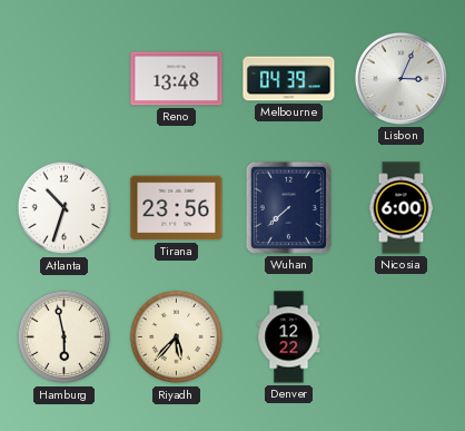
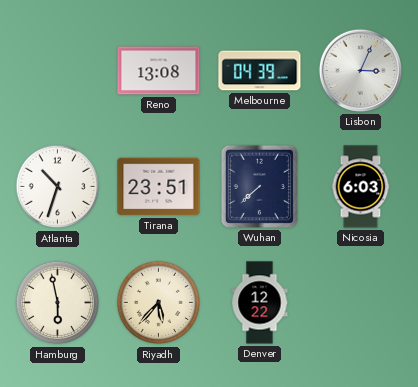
Reno: 13:48 -> 13:08
Tirana: 23:56 -> 23:51
Nicosia: 6:00 -> 6:03
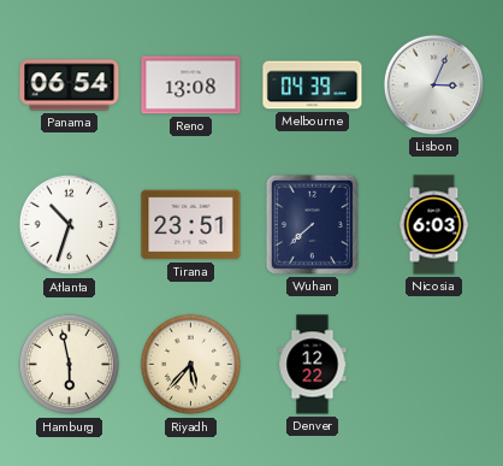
Panama: none -> 06:54
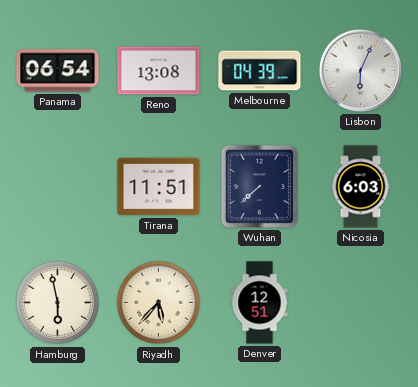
Lisbon: 3:04 -> 6:04
Atlanta: 10:33 -> none
Tirana: 23:51 -> 11:51
Denver: 12:22 -> 12:51
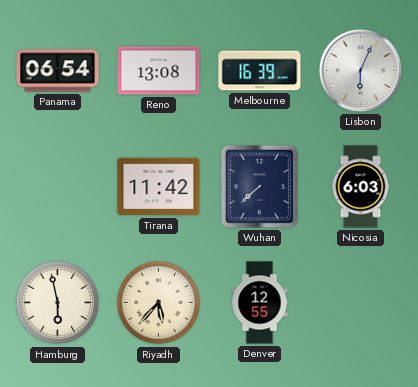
Melbourne: 04:39 -> 16:39
Tirana: 11:51 -> 11:42
Denver: 12:51 -> 12:55
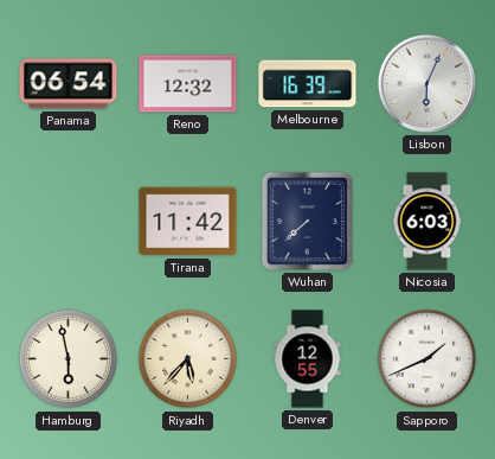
Reno: 13:08 -> 12:32
Sapporo: none -> 1:41
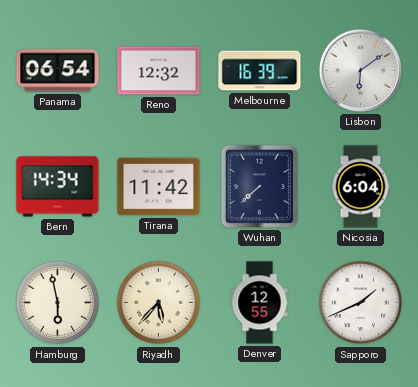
Lisbon: 6:04 -> 6:09
Bern: none -> 14:34
Nicosia: 6:03 -> 6:04
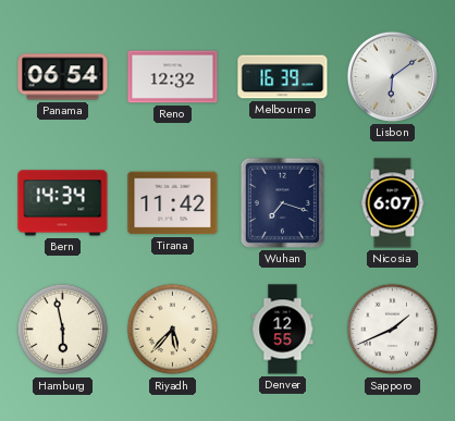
Wuhan: 7:38 -> 7:18
Nicosia: 6:04 -> 6:07
